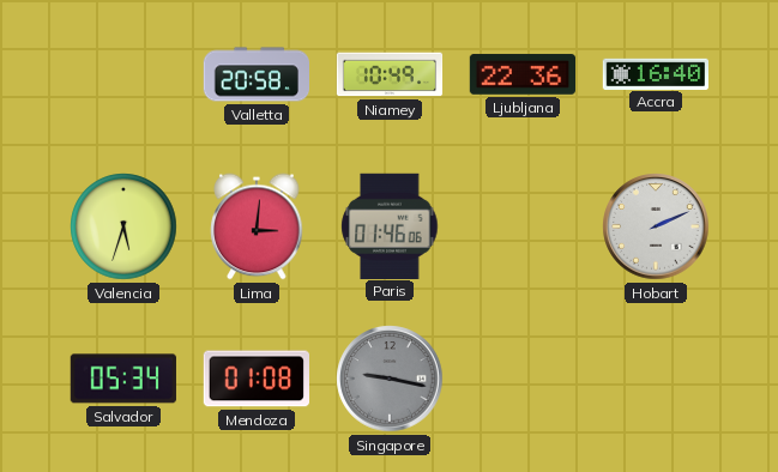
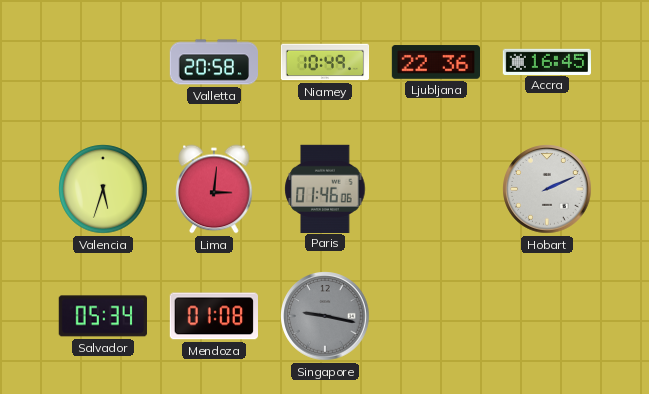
Accra: 16:40 -> 16:45
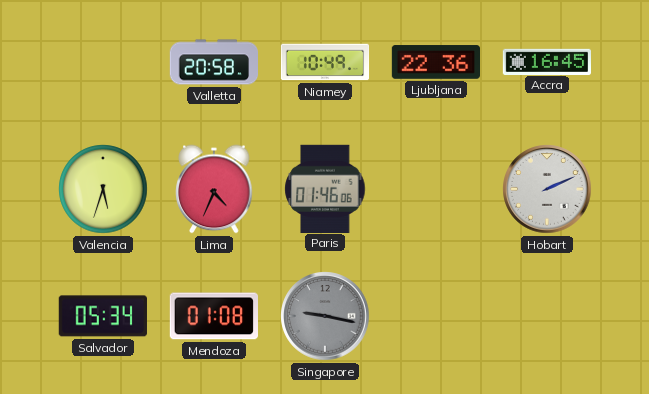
Lima: 3:01 -> 4:34
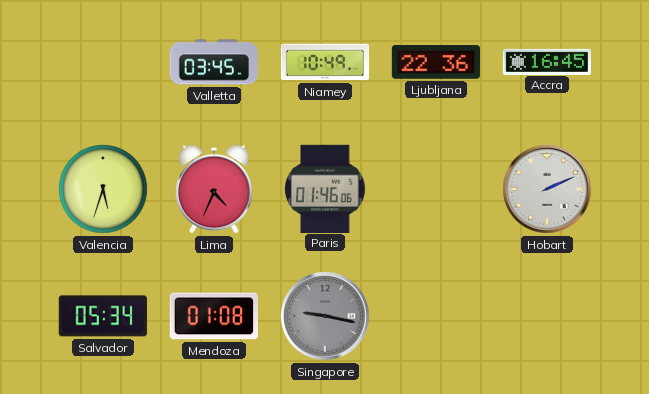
Valletta: 20:58 -> 03:45
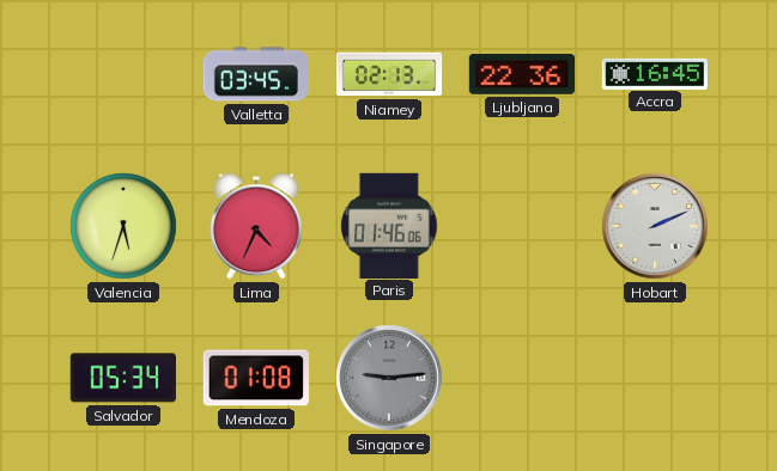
Niamey: 10:49 -> 02:13
Singapore: 9:17 -> 9:14
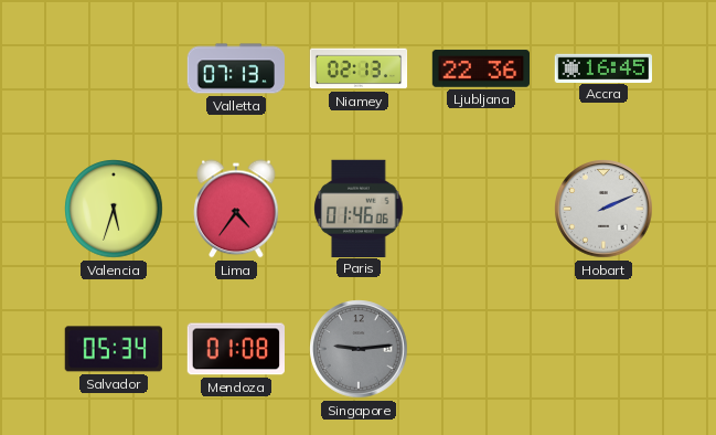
Valletta: 03:45 -> 07:13
Lima: 4:34 -> 4:36
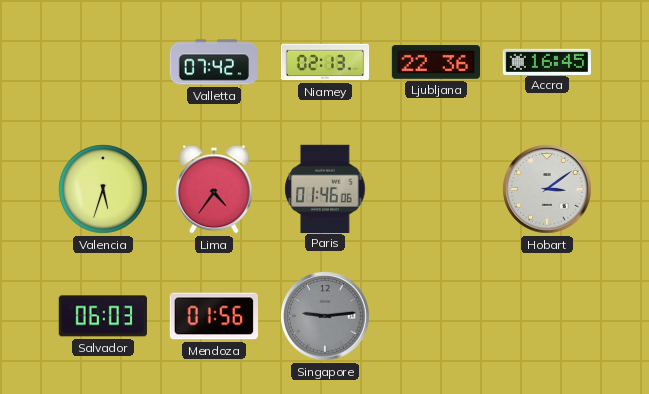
Valletta: 07:13 -> 07:42
Hobart: 2:11 -> 3:09
Salvador: 05:34 -> 06:03
Mendoza: 01:08 -> 01:56
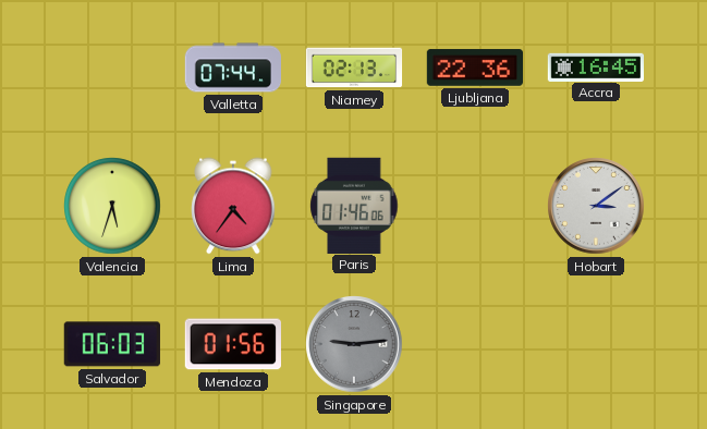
Valletta: 07:42 -> 07:44
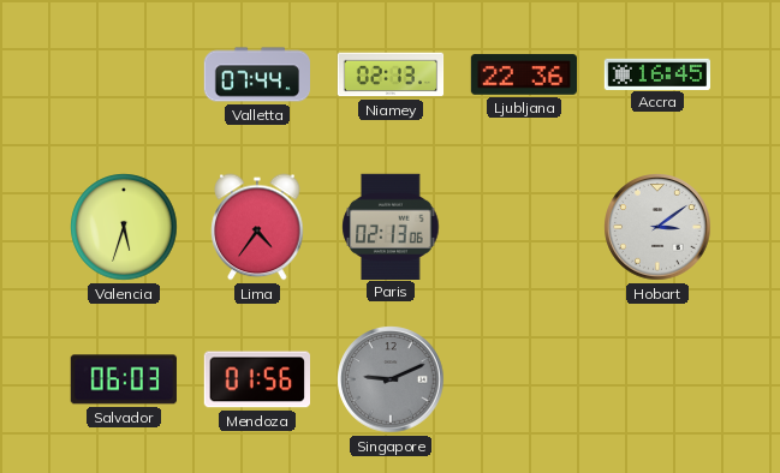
Paris: 01:46 -> 02:13
Singapore: 9:14 -> 9:11
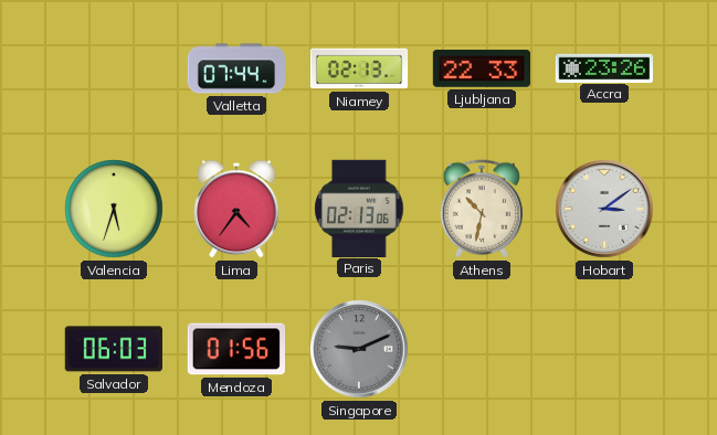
Ljubljana: 22:36 -> 22:33
Accra: 16:45 -> 23:26
Athens: none -> 10:32
